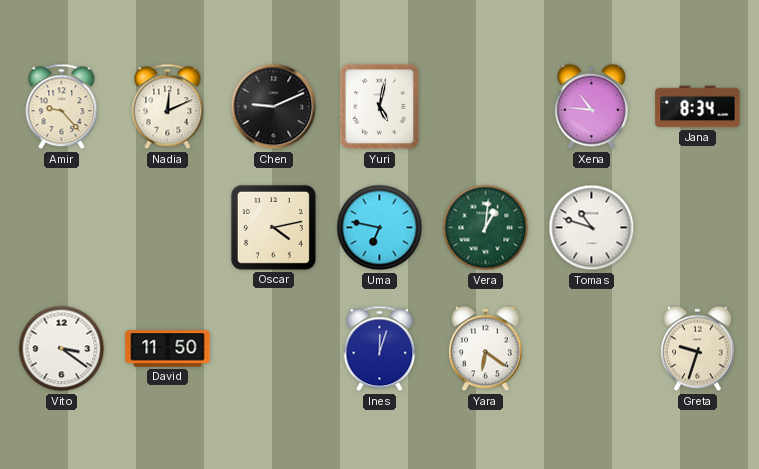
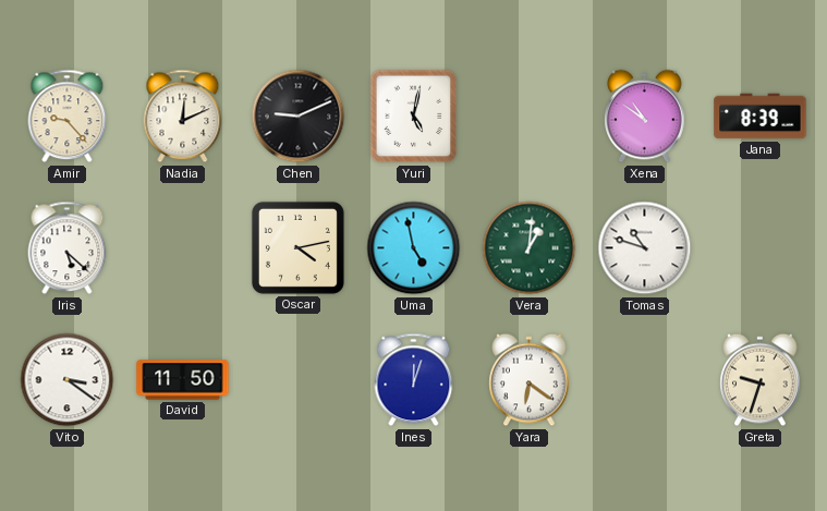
Xena: 10:46 -> 10:51
Jana: 8:34 -> 8:39
Iris: none -> 5:22
Uma: 6:47 -> 4:58
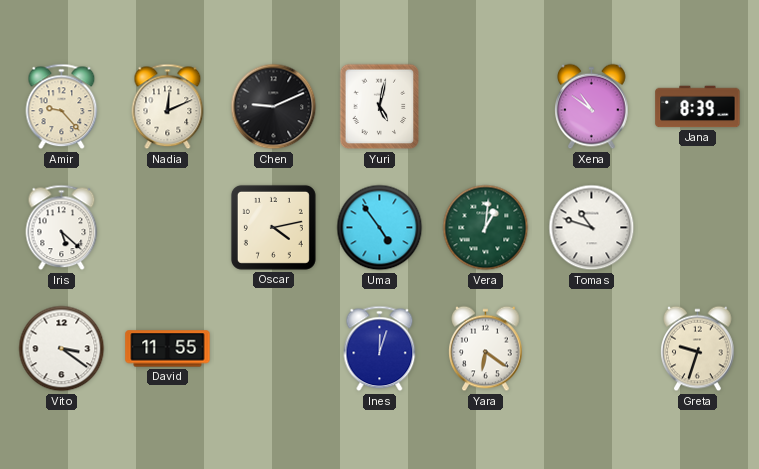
Uma: 4:58 -> 4:54
David: 11:50 -> 11:55
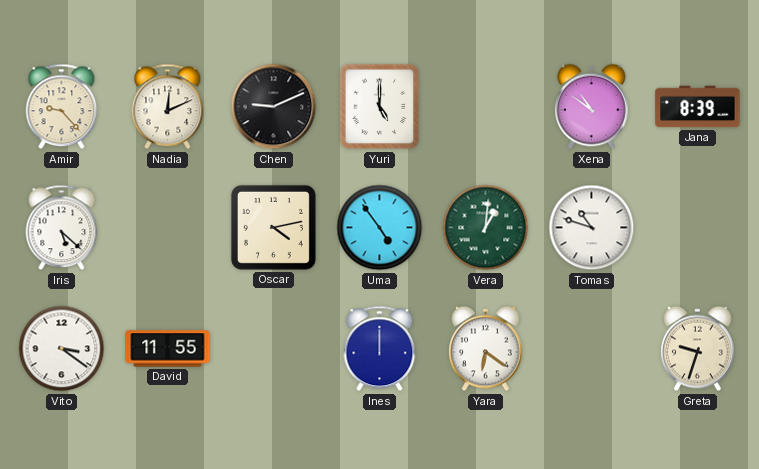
Yuri: 5:02 -> 5:00
Ines: 12:03 -> 12:00
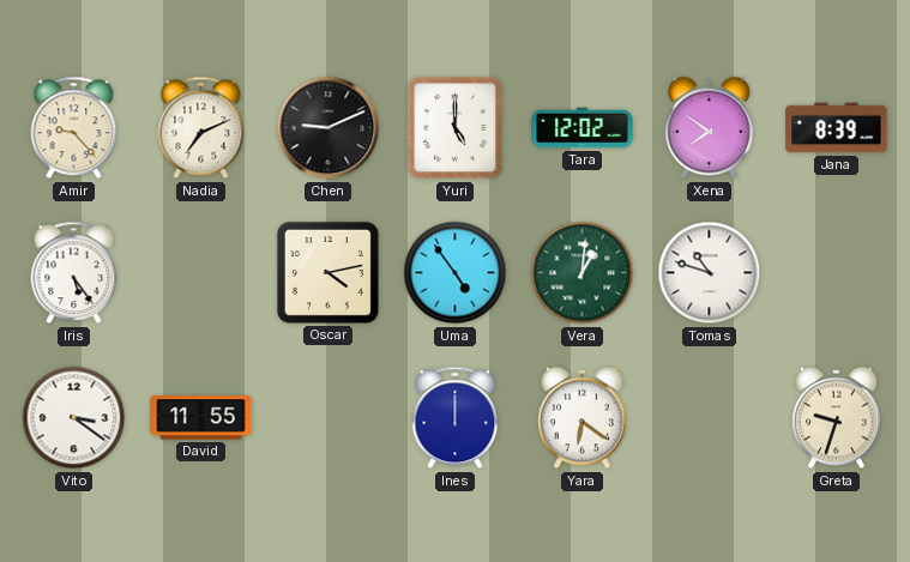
Nadia: 12:11 -> 7:11
Tara: none -> 12:02
Xena: 10:51 -> 7:51
Iris: 5:22 -> 5:24
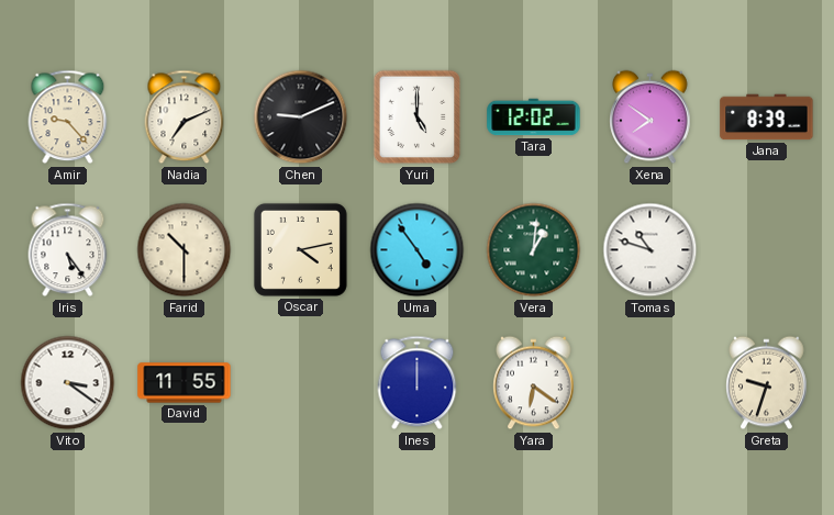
Farid: none -> 10:30
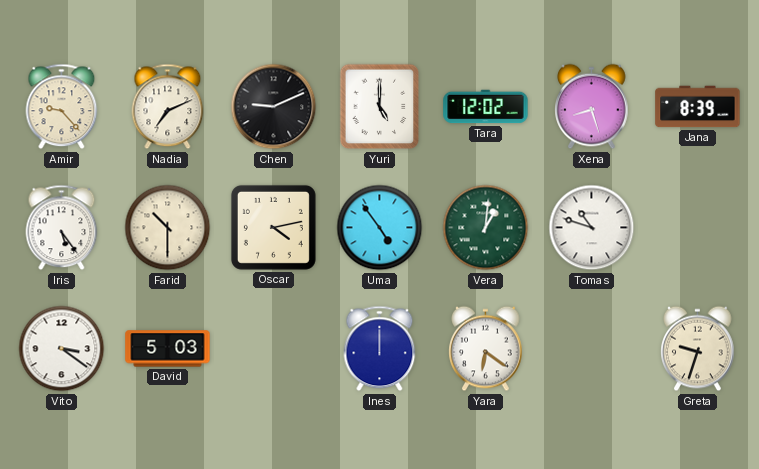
Xena: 7:51 -> 8:27
David: 11:55 -> 5:03
